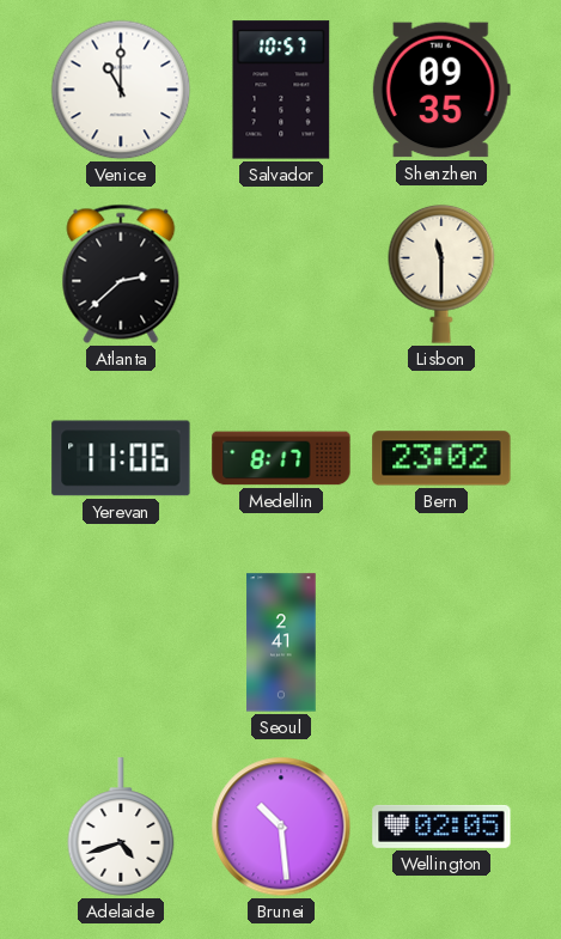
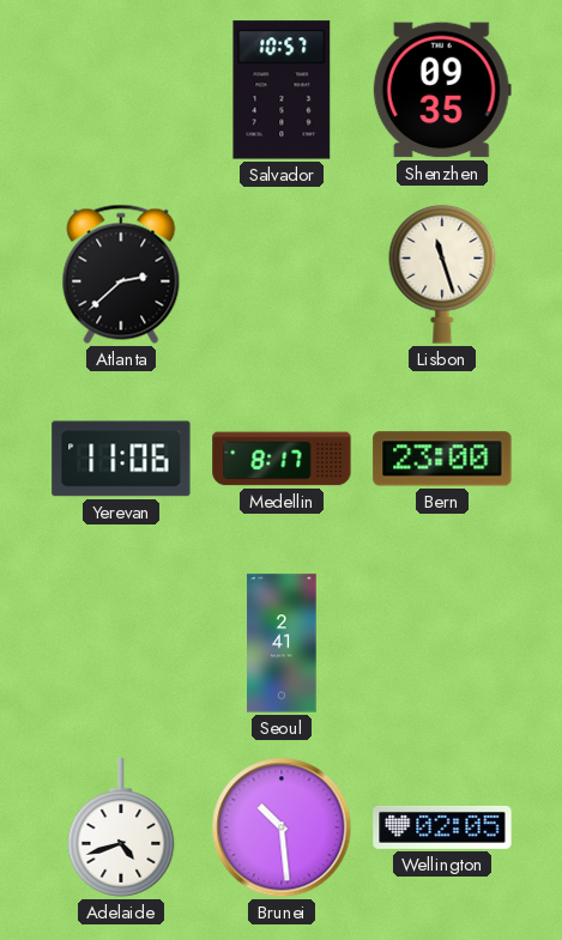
Venice: 11:00 -> none
Lisbon: 11:30 -> 11:27
Bern: 23:02 -> 23:00
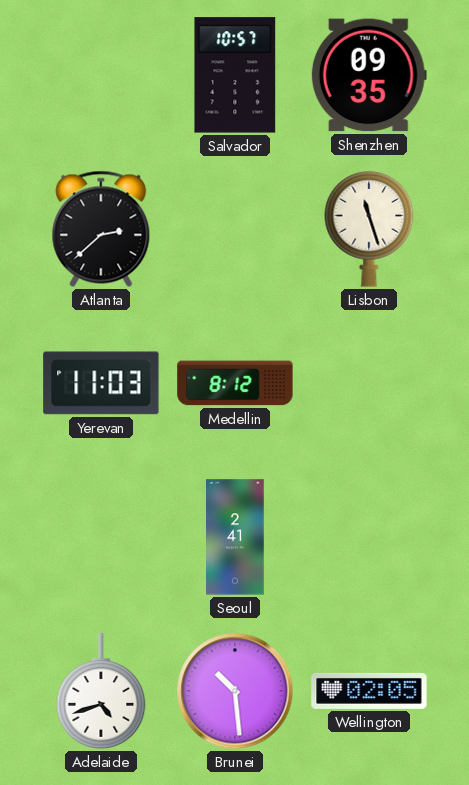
Yerevan: 11:06 -> 11:03
Medellin: 8:17 -> 8:12
Bern: 23:00 -> none
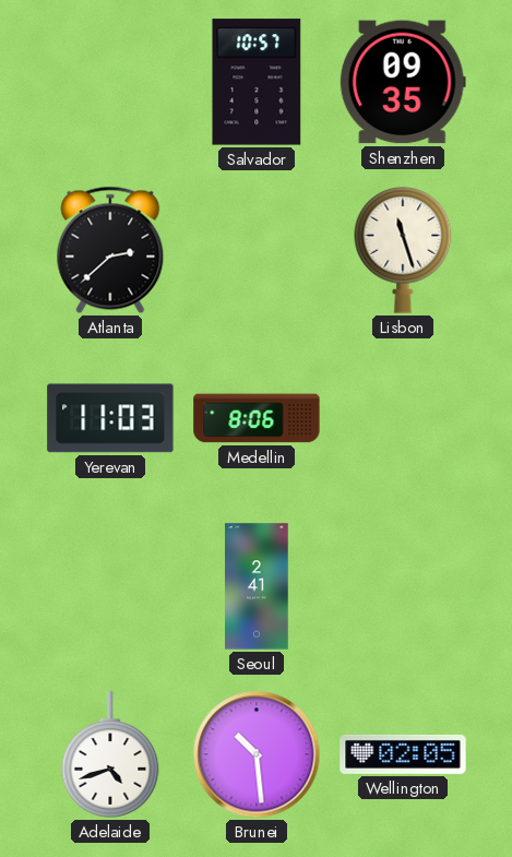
Medellin: 8:12 -> 8:06
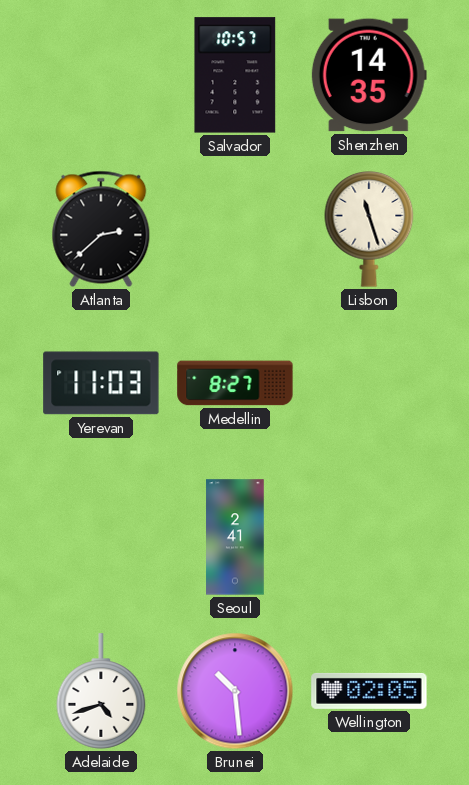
Shenzhen: 09:35 -> 14:35
Medellin: 8:06 -> 8:27
